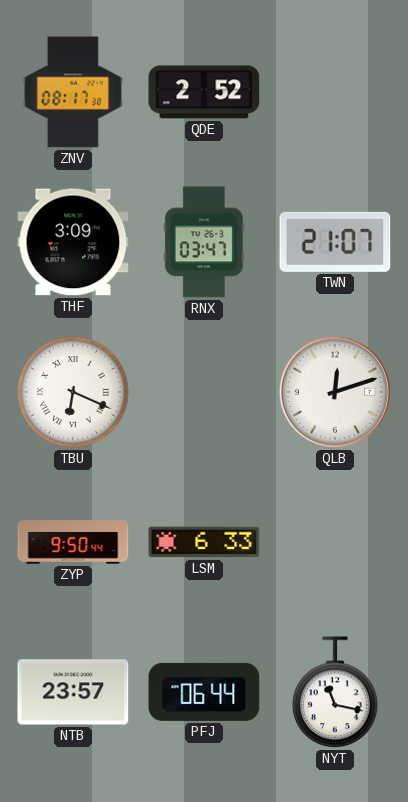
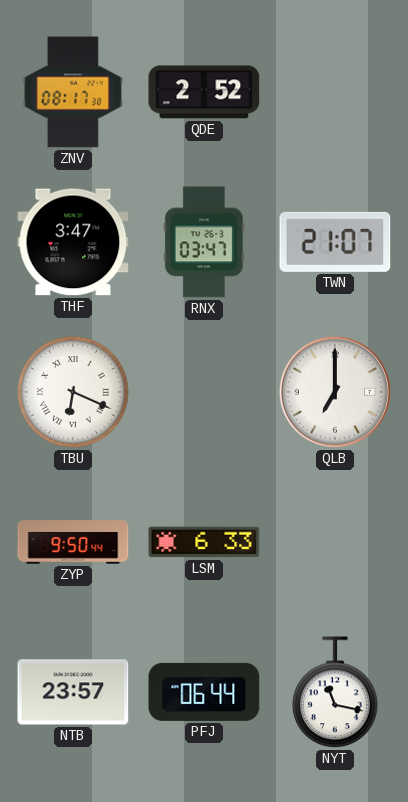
THF: 3:09 -> 3:47
QLB: 12:12 -> 7:00
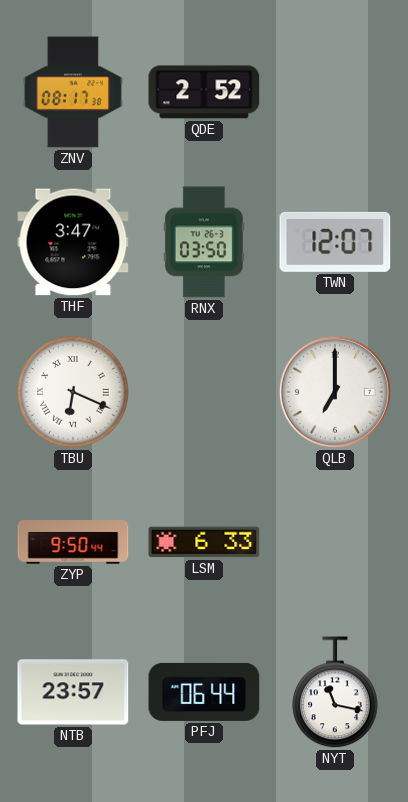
RNX: 03:47 -> 03:50
TWN: 21:07 -> 12:07
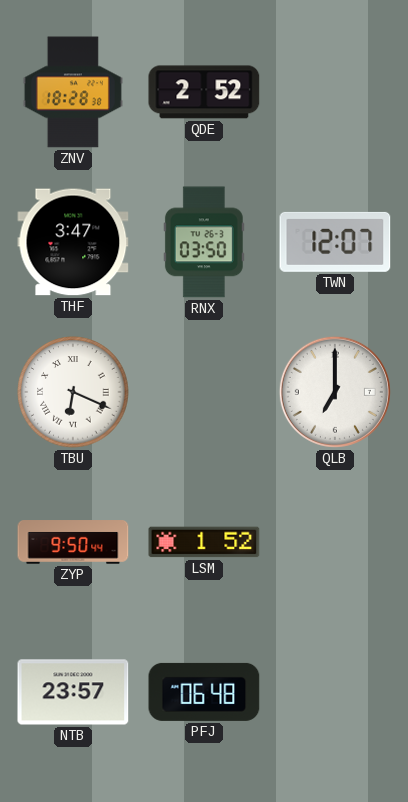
ZNV: 08:17 -> 18:28
LSM: 6:33 -> 1:52
PFJ: 06:44 -> 06:48
NYT: 11:17 -> none
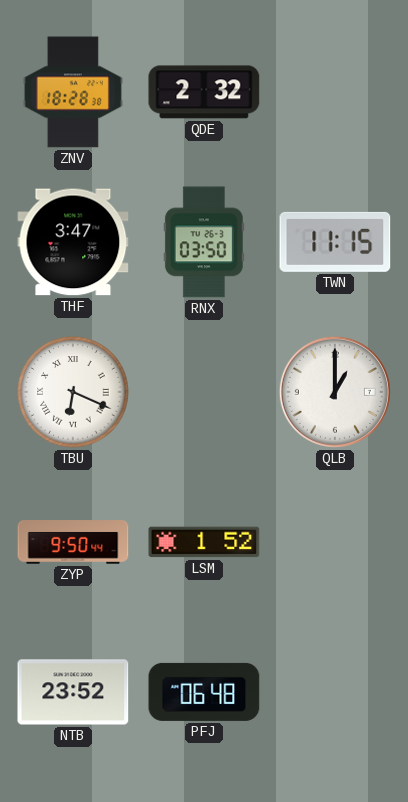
QDE: 2:52 -> 2:32
TWN: 12:07 -> 11:15
QLB: 7:00 -> 1:00
NTB: 23:57 -> 23:52
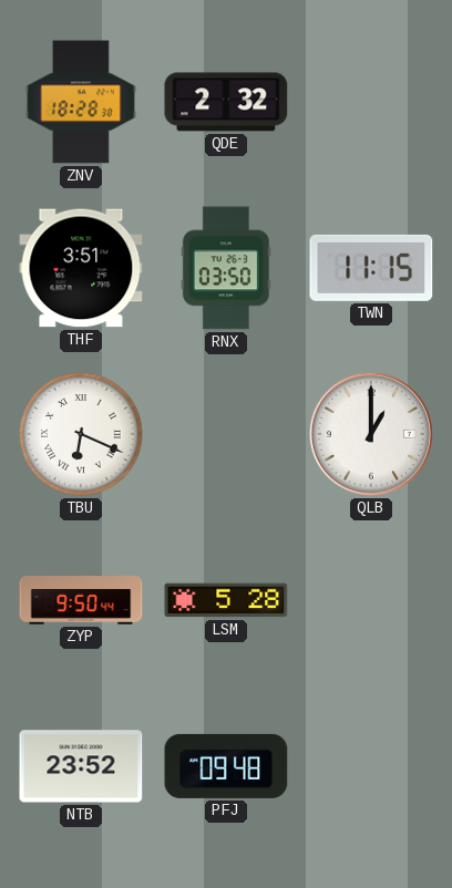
THF: 3:47 -> 3:51
LSM: 1:52 -> 5:28
PFJ: 06:48 -> 09:48
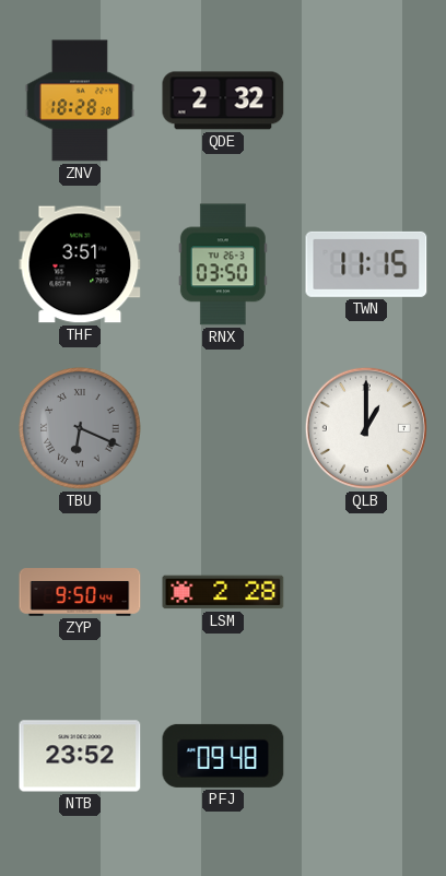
TBU dial: white -> grey
LSM: 5:28 -> 2:28
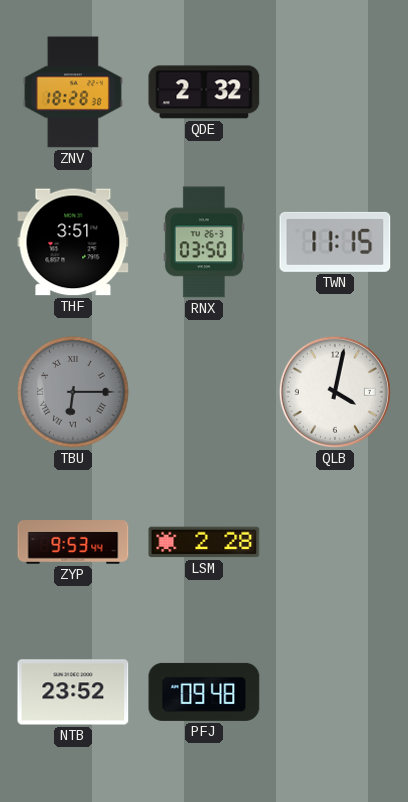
TBU: 6:19 -> 6:15
QLB: 1:00 -> 4:02
ZYP: 9:50 -> 9:53
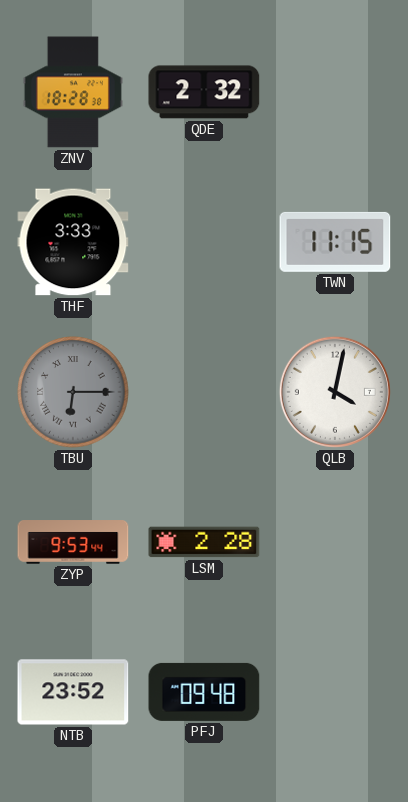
THF: 3:51 -> 3:33
RNX: 03:50 -> none
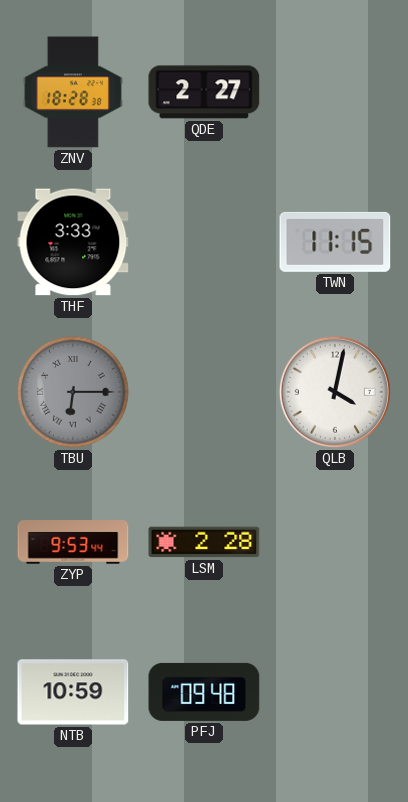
QDE: 2:32 -> 2:27
NTB: 23:52 -> 10:59
